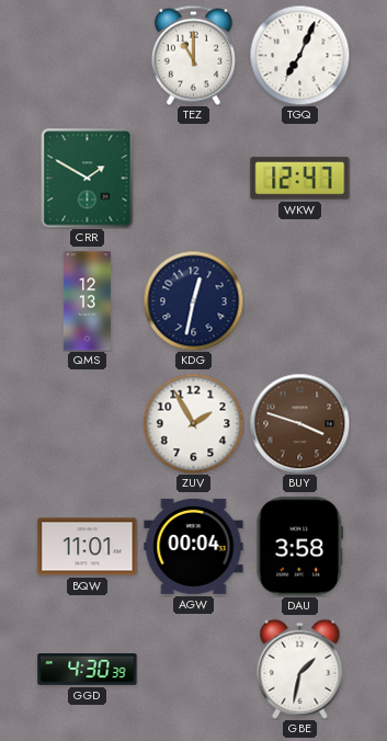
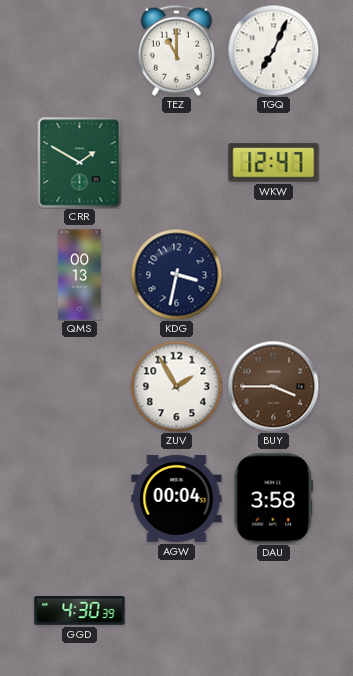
QMS: 12:13 -> 00:13
KDG: 12:32 -> 3:32
BUY: 3:48 -> 3:45
BQW: 11:01 -> none
GBE: 1:32 -> none
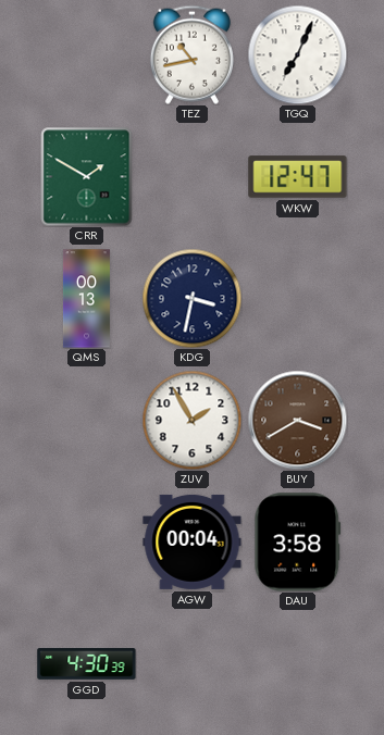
TEZ: 11:00 -> 10:43
BUY: 3:45 -> 3:40
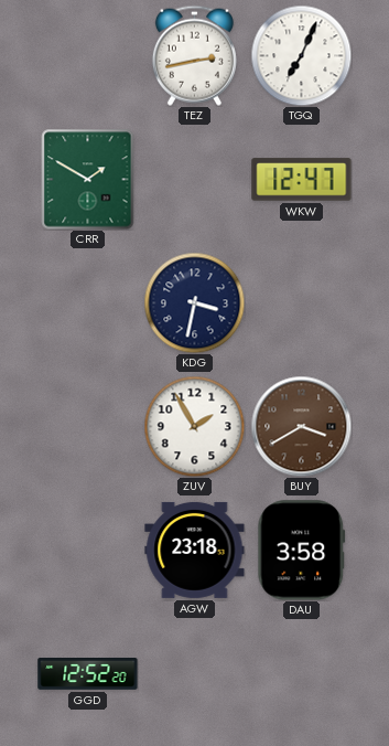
TEZ: 10:43 -> 2:43
QMS: 00:13 -> none
AGW: 00:04 -> 23:18
GGD: 4:30 -> 12:52
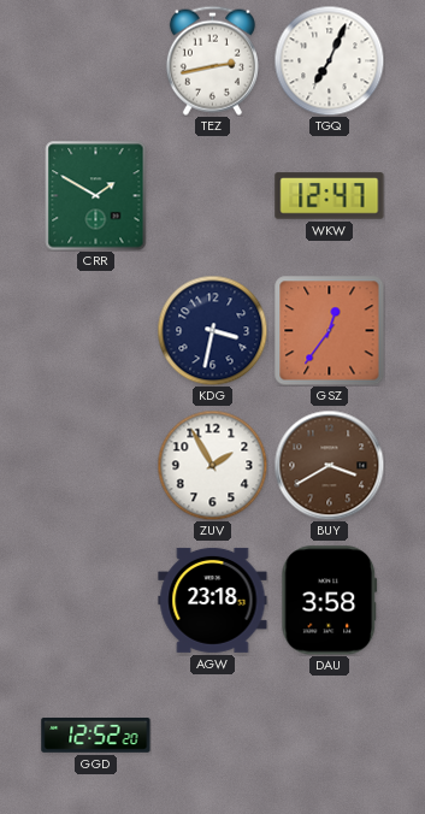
GSZ: none -> 12:36
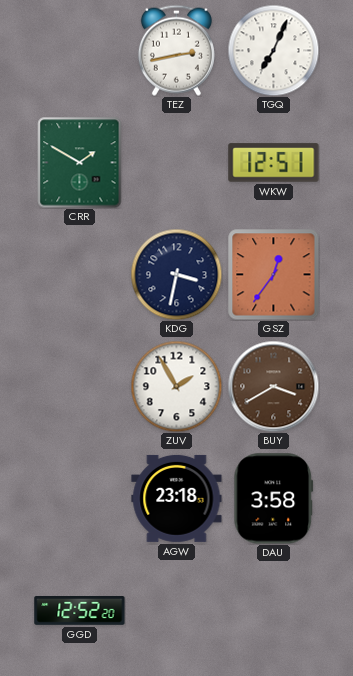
WKW: 12:47 -> 12:51
